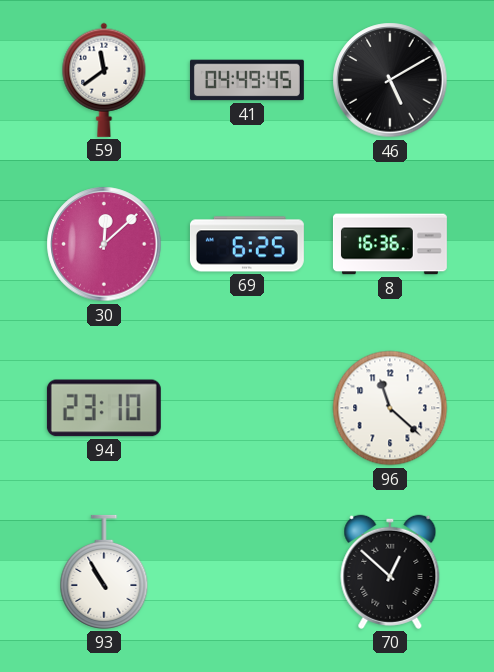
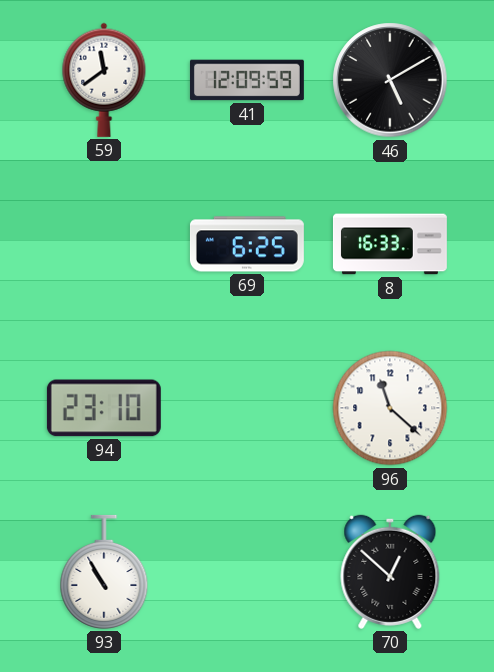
41: 04:49 -> 12:09
30: 12:08 -> none
8: 16:36 -> 16:33
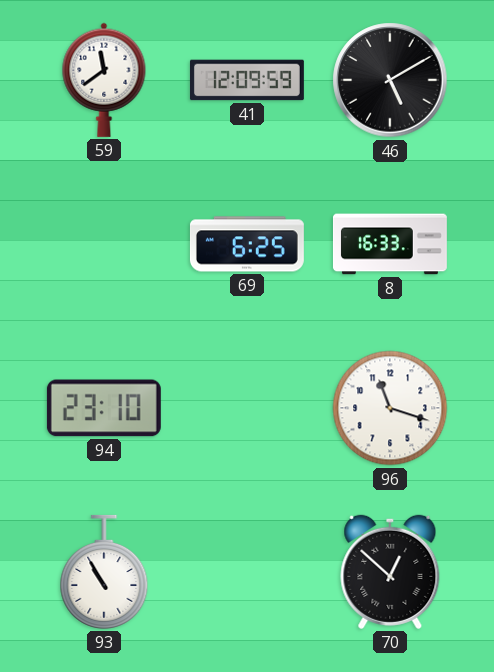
96: 11:22 -> 11:18
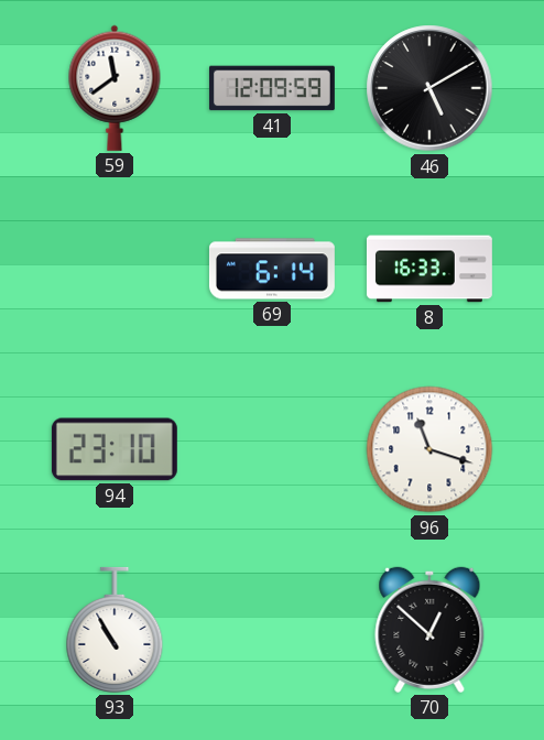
69: 6:25 -> 6:14
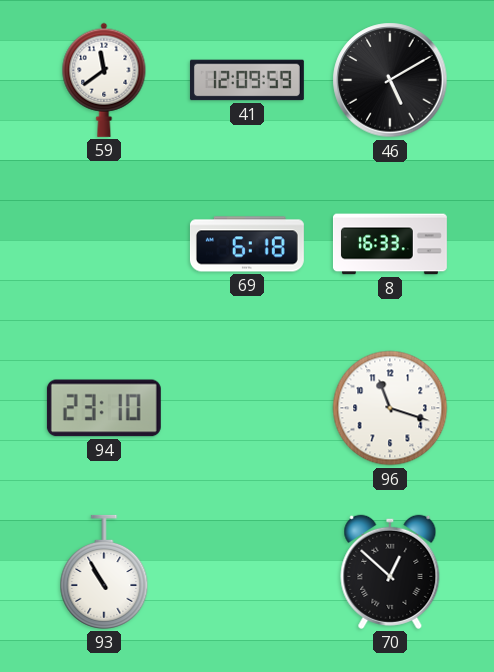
69: 6:14 -> 6:18
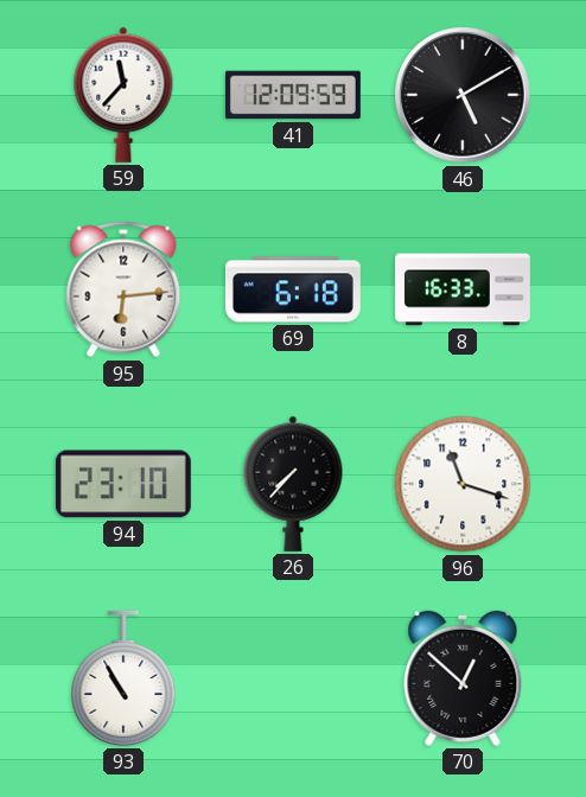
59: 11:39 -> 11:37
95: none -> 6:14
26: none -> 7:37
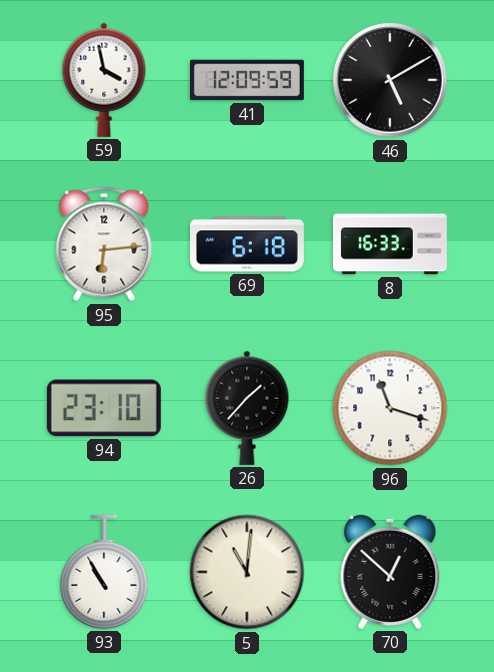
59: 11:37 -> 3:58
26: 7:37 -> 1:37
5: none -> 11:01
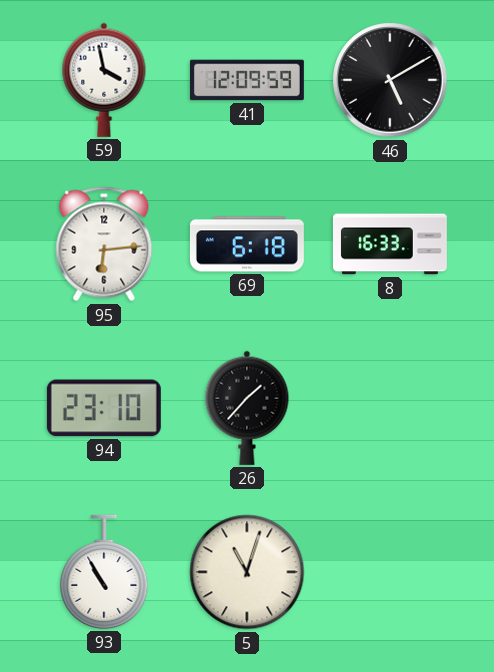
96: 11:18 -> none
5: 11:01 -> 11:03
70: 12:52 -> none
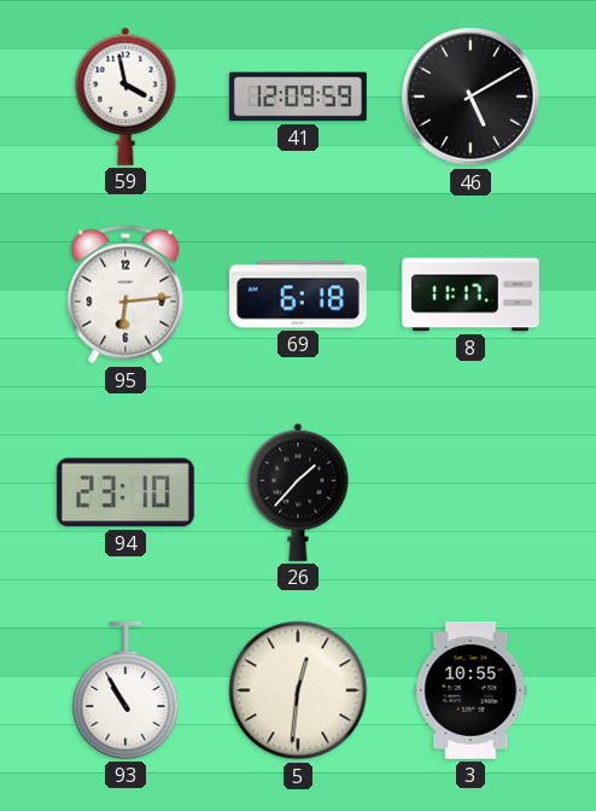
8: 16:33 -> 11:17
5: 11:03 -> 12:31
3: none -> 10:55
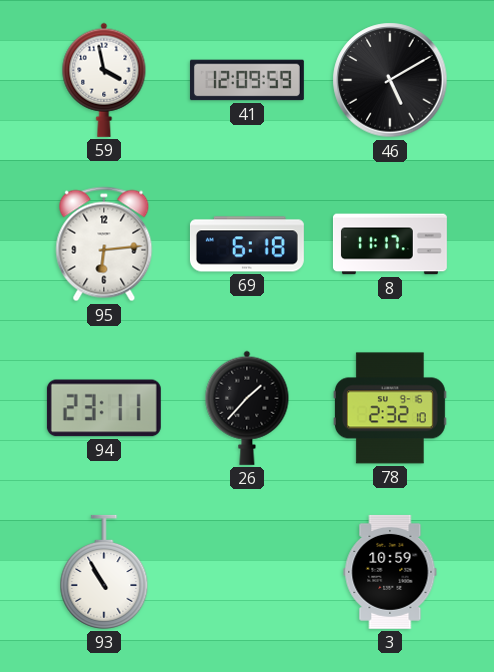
94: 23:10 -> 23:11
78: none -> 2:32
5: 12:31 -> none
3: 10:55 -> 10:59
